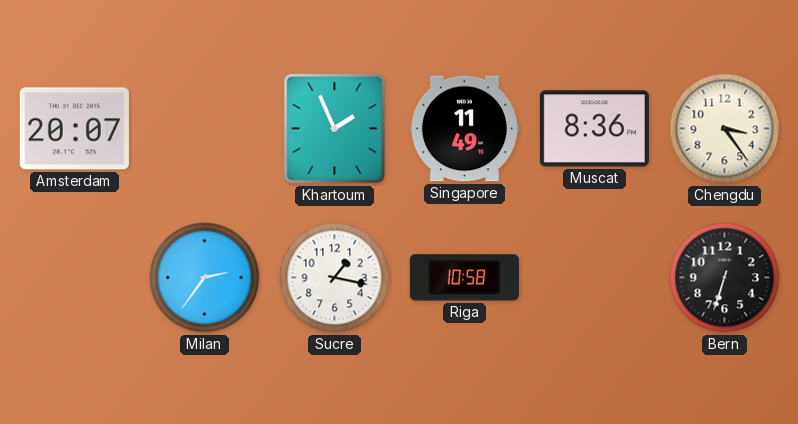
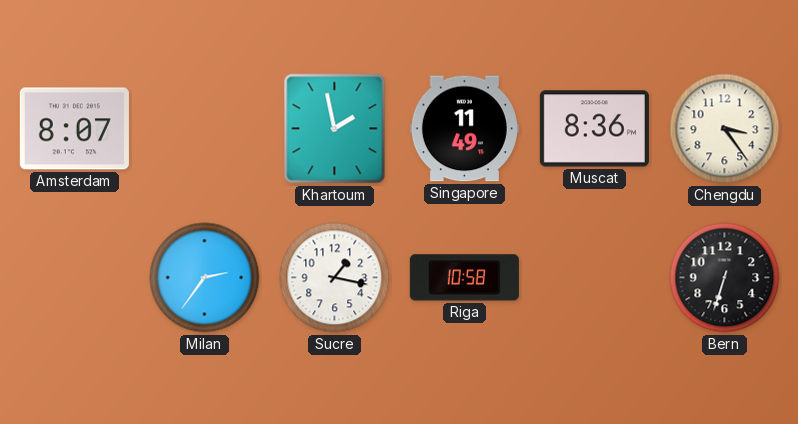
Amsterdam: 20:07 -> 8:07
Khartoum: 1:56 -> 1:58
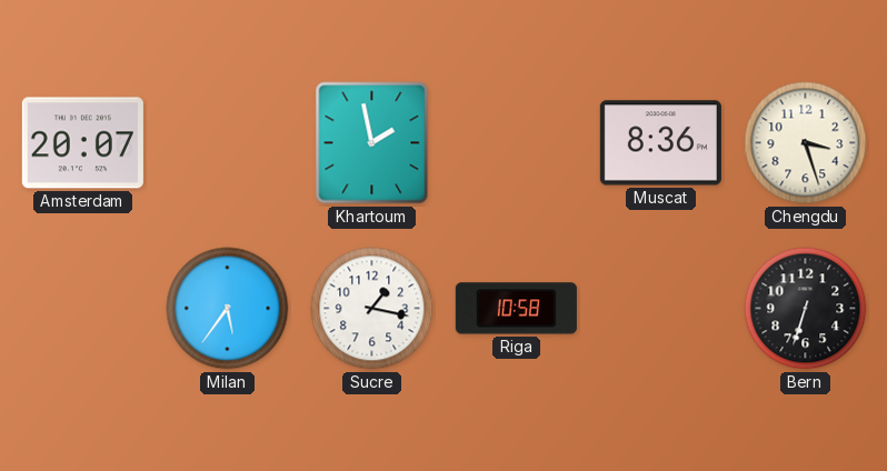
Amsterdam: 8:07 -> 20:07
Singapore: 11:49 -> none
Chengdu: 3:24 -> 3:27
Milan: 2:36 -> 5:36
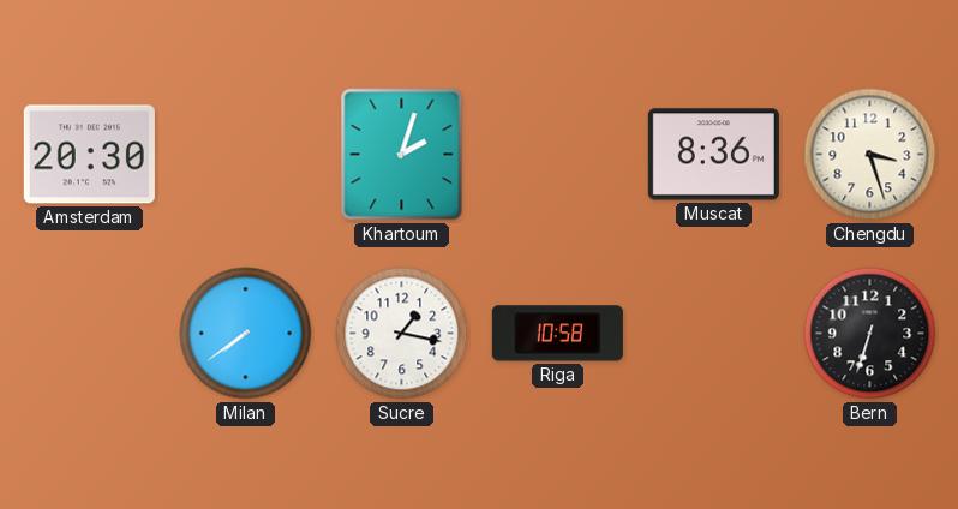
Amsterdam: 20:07 -> 20:30
Khartoum: 1:58 -> 2:03
Milan: 5:36 -> 7:39
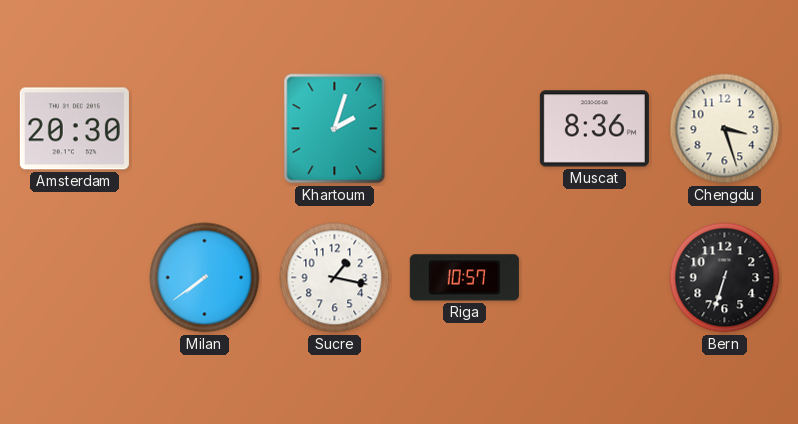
Riga: 10:58 -> 10:57
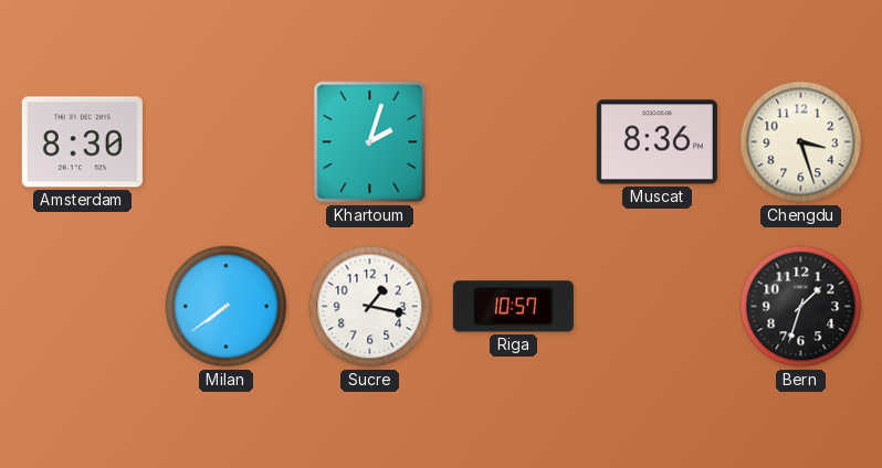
Amsterdam: 20:30 -> 8:30
Bern: 6:33 -> 1:33
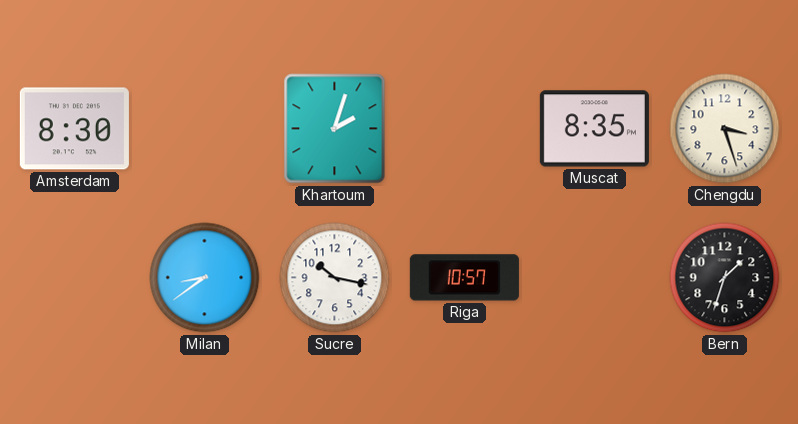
Muscat: 8:36 -> 8:35
Milan: 7:39 -> 8:39
Sucre: 1:17 -> 10:17
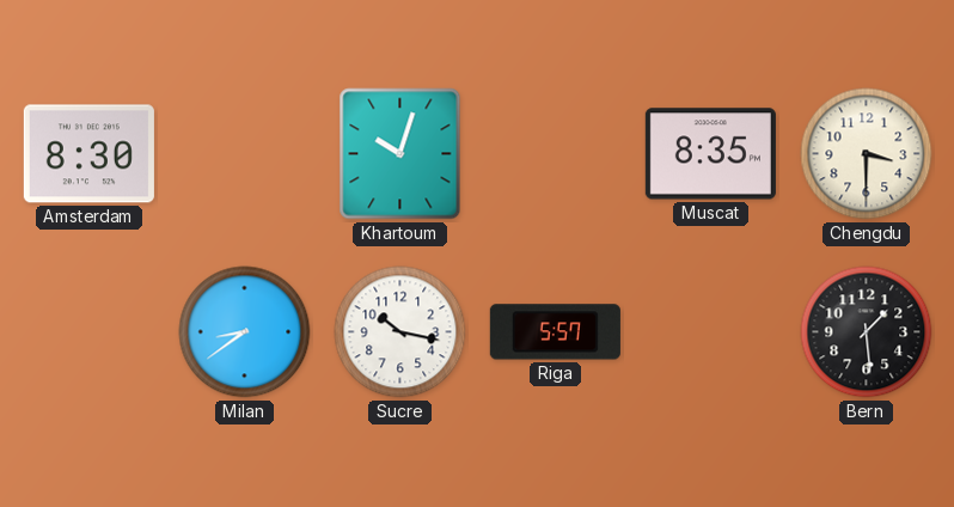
Khartoum: 2:03 -> 10:03
Chengdu: 3:27 -> 3:30
Riga: 10:57 -> 5:57
Bern: 1:33 -> 1:29
